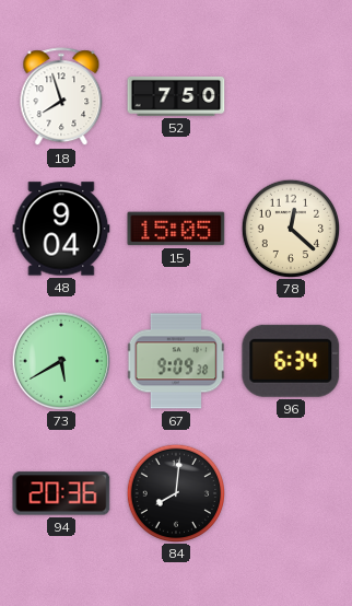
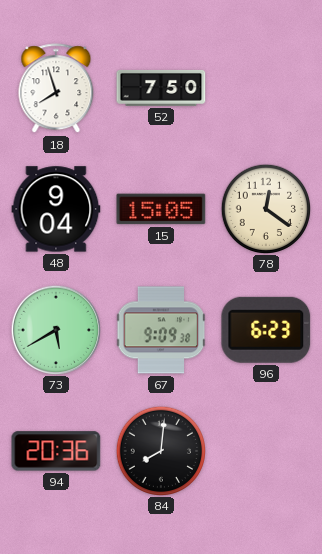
78: 12:22 -> 12:21
96: 6:34 -> 6:23
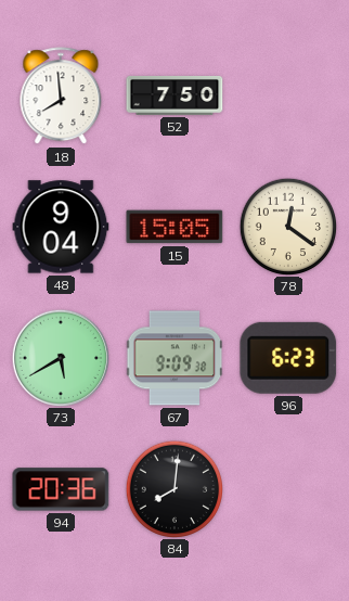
18: 7:57 -> 7:59
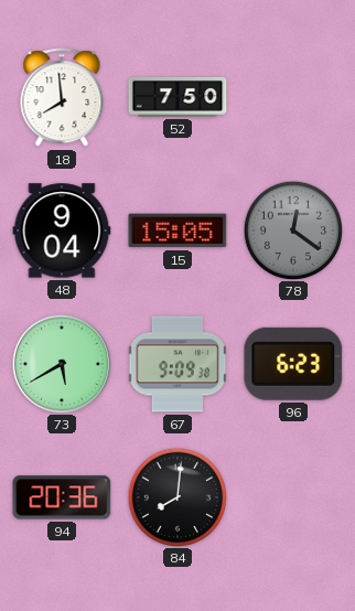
78 dial: cream -> grey
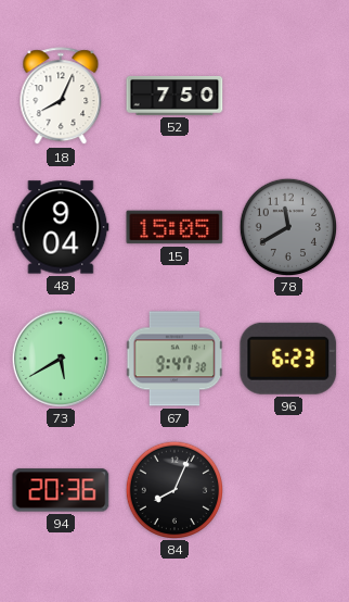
18: 7:59 -> 8:04
78: 12:21 -> 11:40
67: 9:09 -> 9:47
84: 8:01 -> 8:04
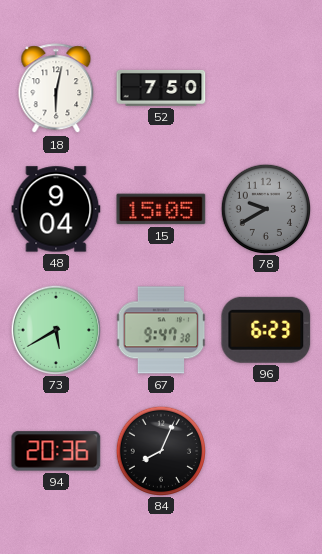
18: 8:04 -> 6:02
78: 11:40 -> 9:40
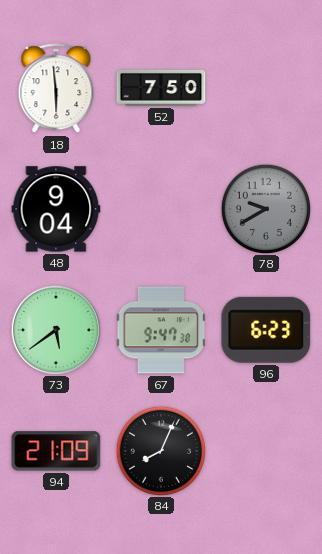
18: 6:02 -> 5:59
15: 15:05 -> none
73: 5:40 -> 5:39
94: 20:36 -> 21:09
